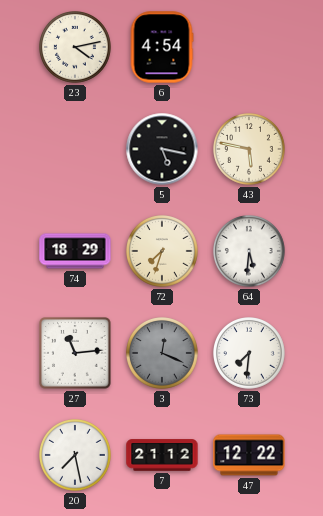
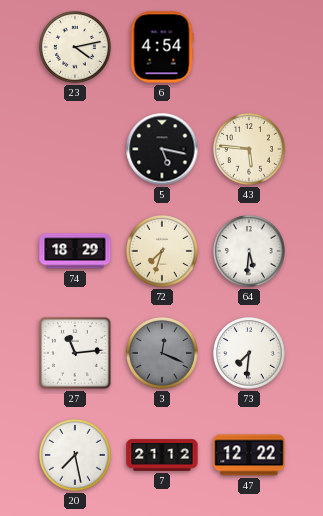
43: 5:47 -> 5:46
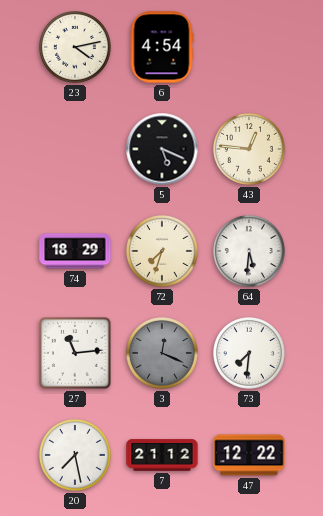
5: 5:17 -> 5:19
43: 5:46 -> 12:46
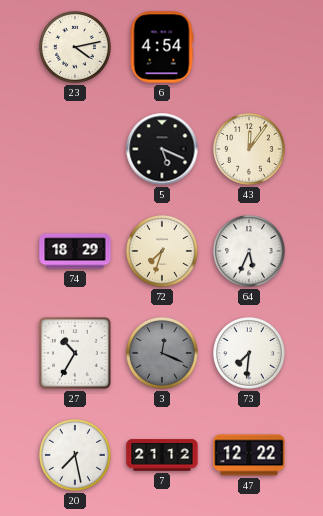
43: 12:46 -> 12:06
64: 5:31 -> 5:34
27: 11:14 -> 10:35
